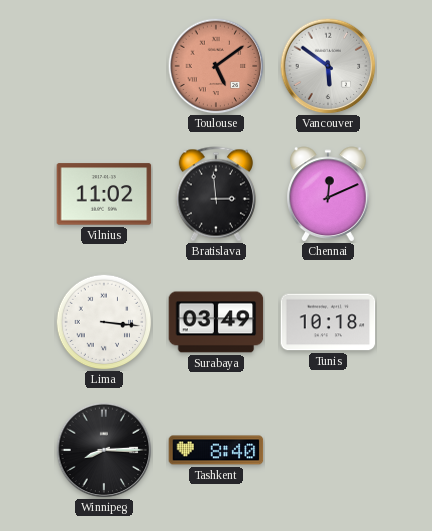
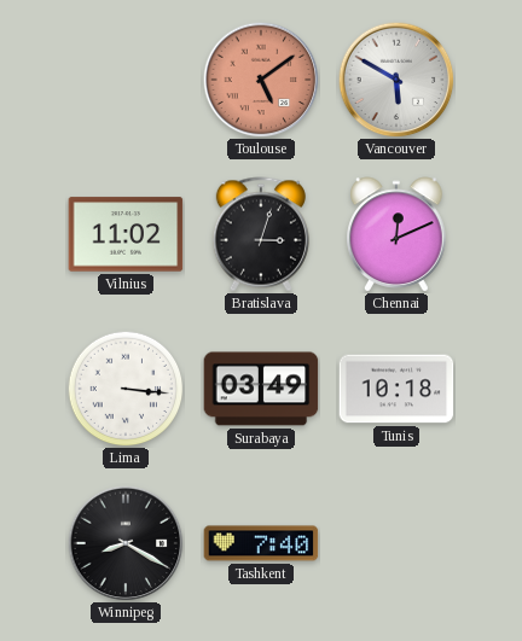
Vancouver: 5:51 -> 5:50
Bratislava: 2:59 -> 3:03
Winnipeg: 8:15 -> 8:20
Tashkent: 8:40 -> 7:40
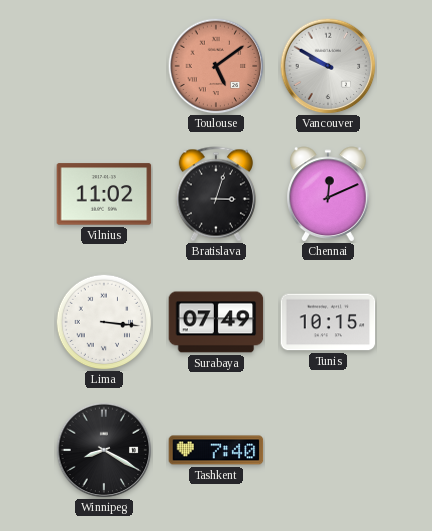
Vancouver: 5:50 -> 9:50
Surabaya: 03:49 -> 07:49
Tunis: 10:18 -> 10:15
